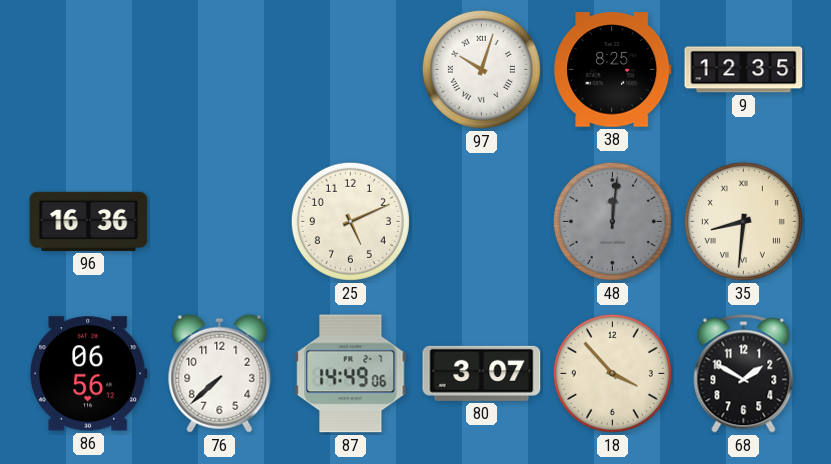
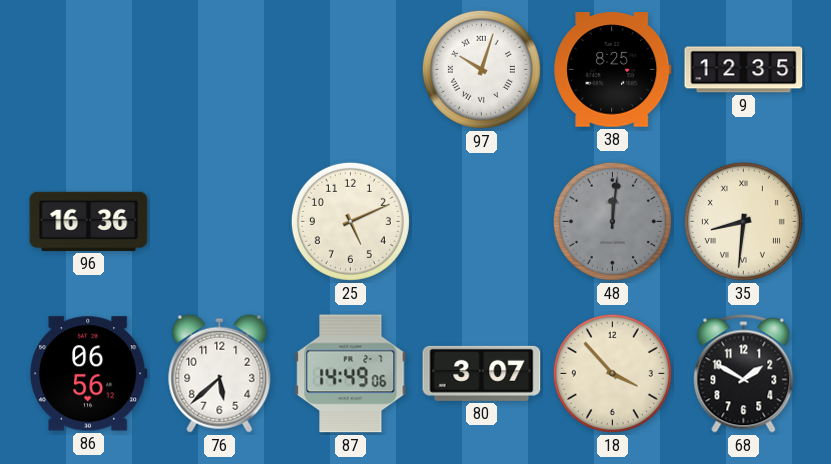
76: 7:38 -> 5:38
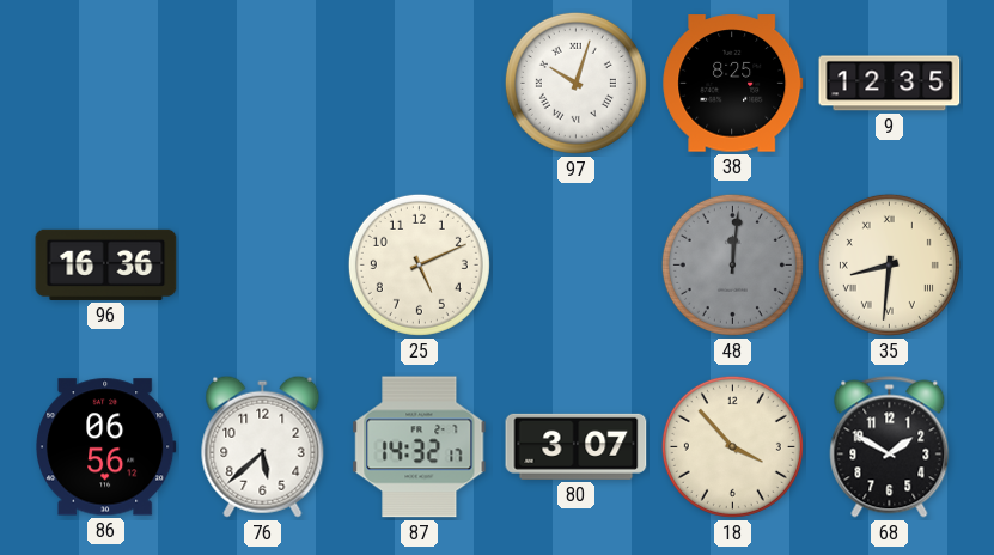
87: 14:49 -> 14:32
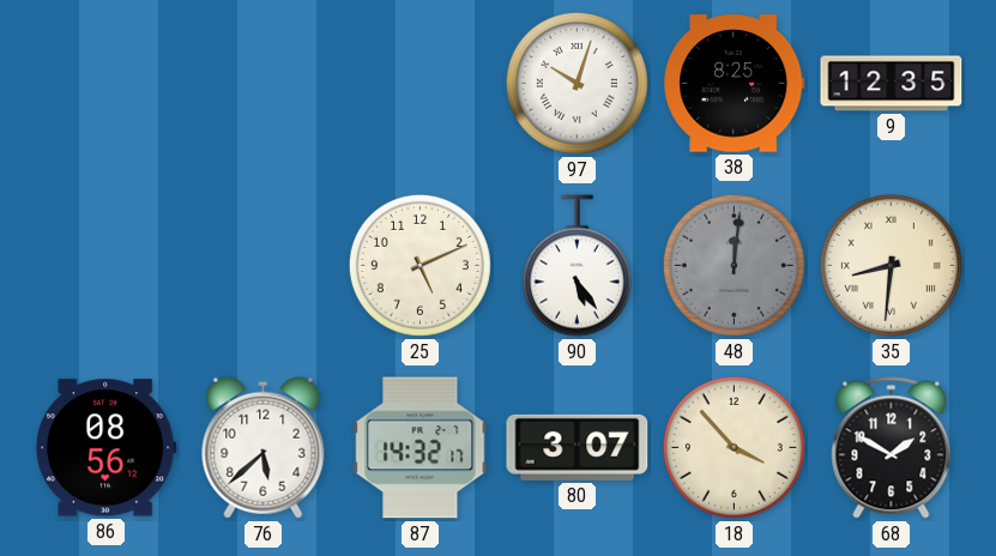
96: 16:36 -> none
90: none -> 5:24
86: 06:56 -> 08:56
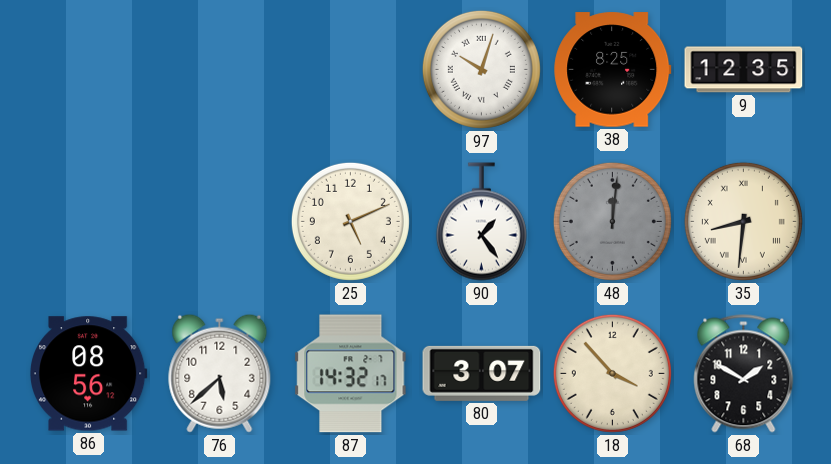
90: 5:24 -> 1:24
